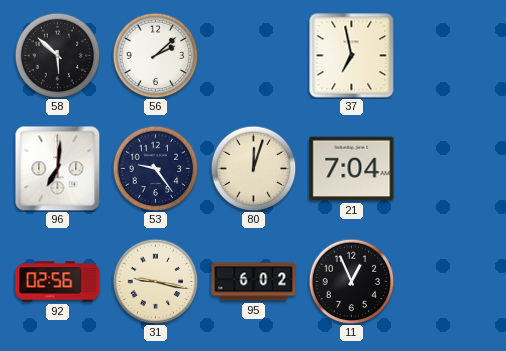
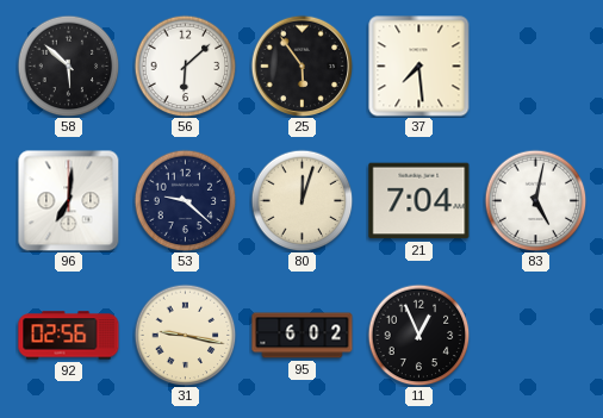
56: 2:08 -> 6:08
25: none -> 5:54
37: 6:58 -> 7:29
53: 9:24 -> 9:22
83: none -> 5:02
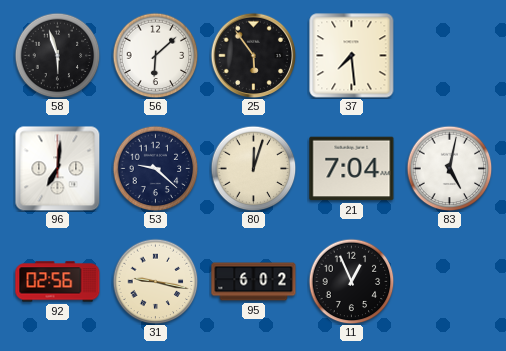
58: 5:52 -> 5:57
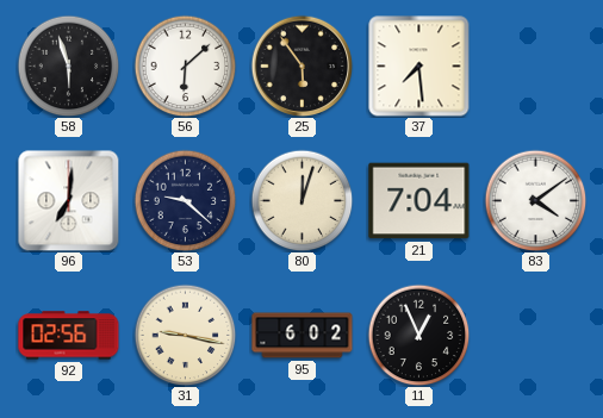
83: 5:02 -> 4:09
